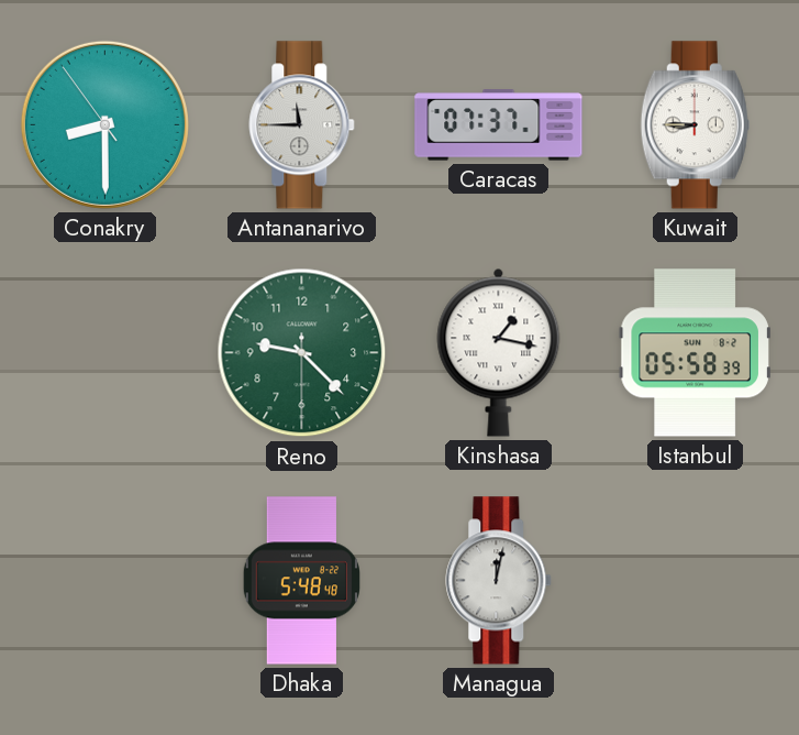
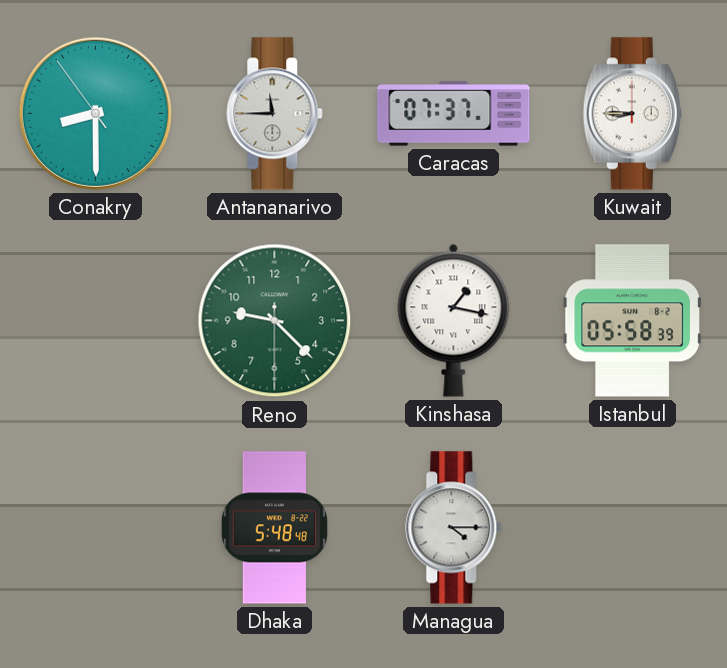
Managua: 12:02 -> 4:15
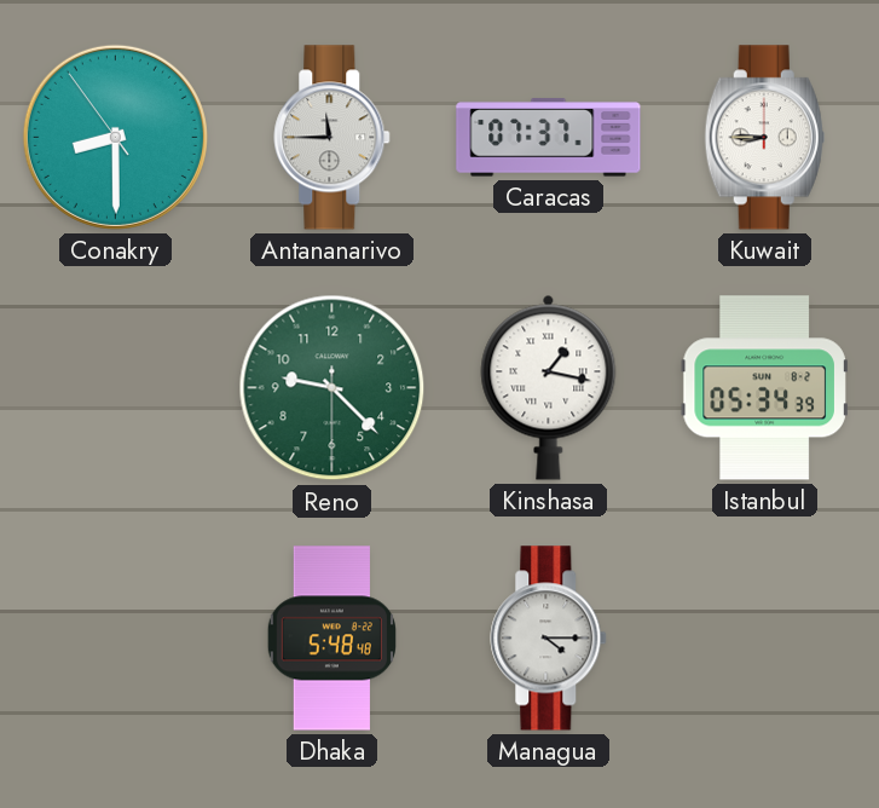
Istanbul: 05:58 -> 05:34
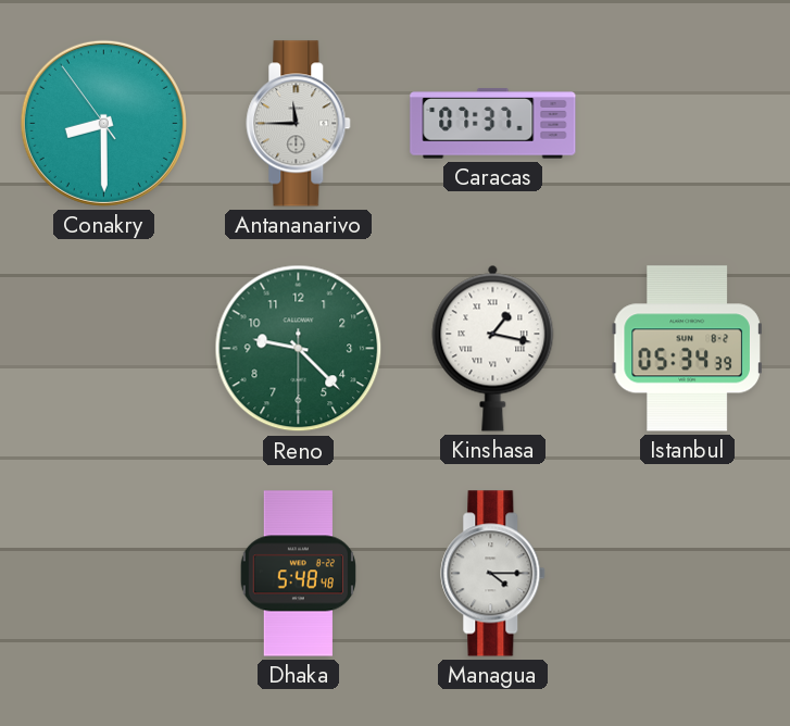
Kuwait: 8:45 -> none
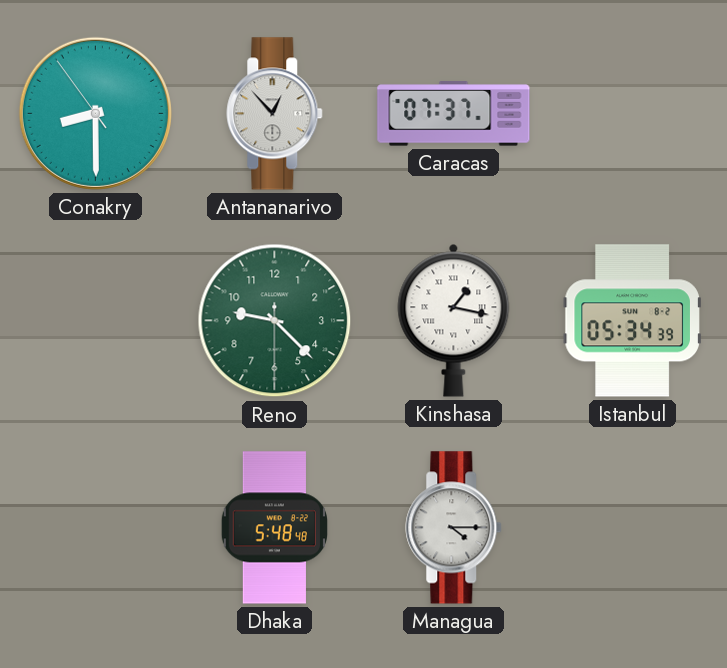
Antananarivo: 11:45 -> 12:53
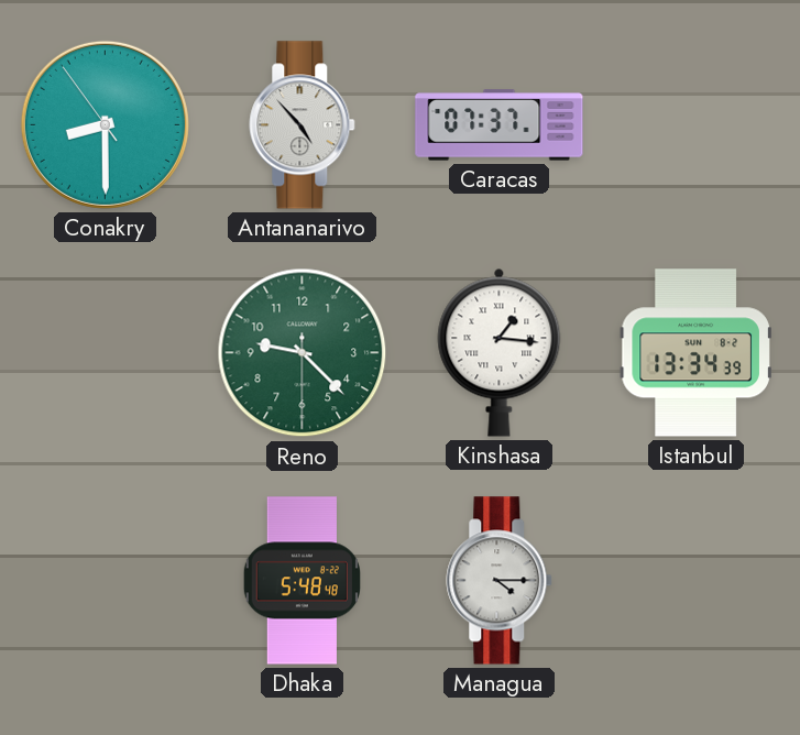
Antananarivo: 12:53 -> 4:53
Kinshasa: 1:17 -> 1:16
Istanbul: 05:34 -> 13:34
